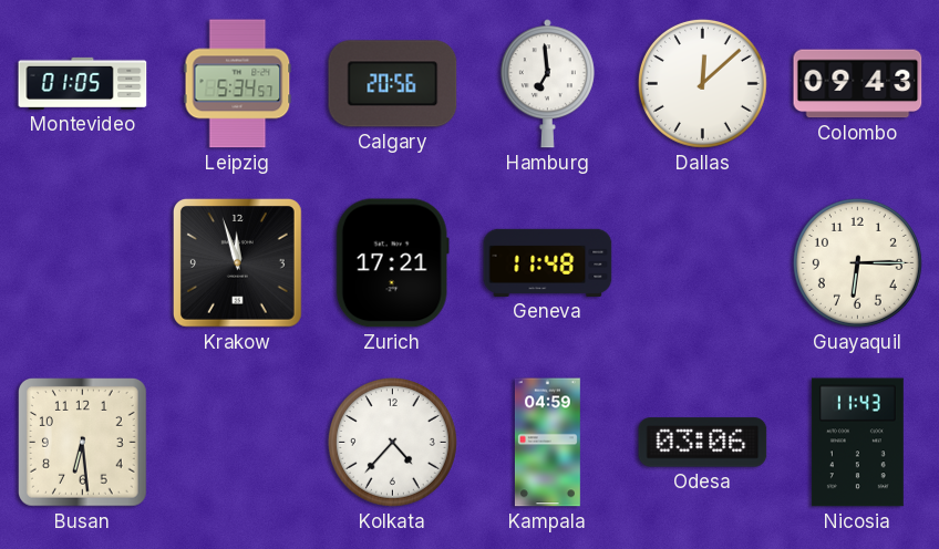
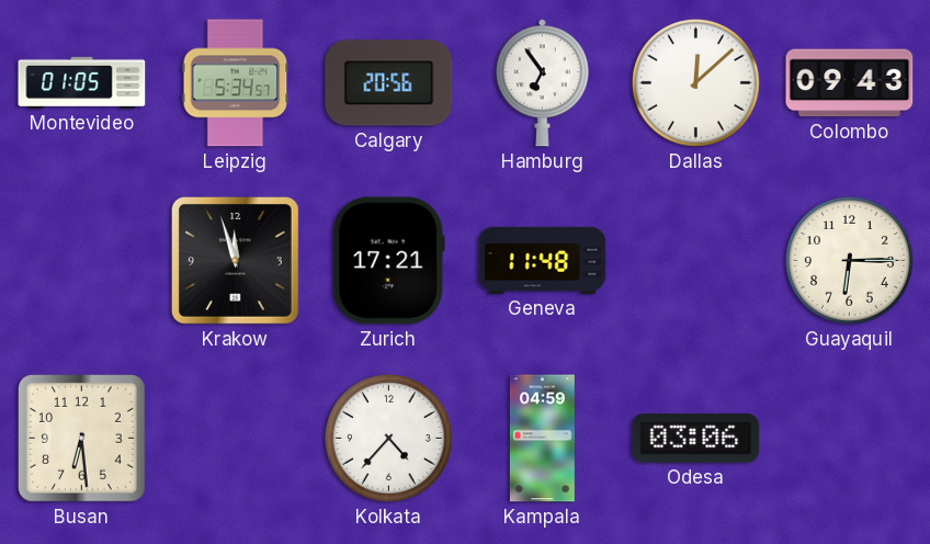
Hamburg: 6:59 -> 6:54
Nicosia: 11:43 -> none
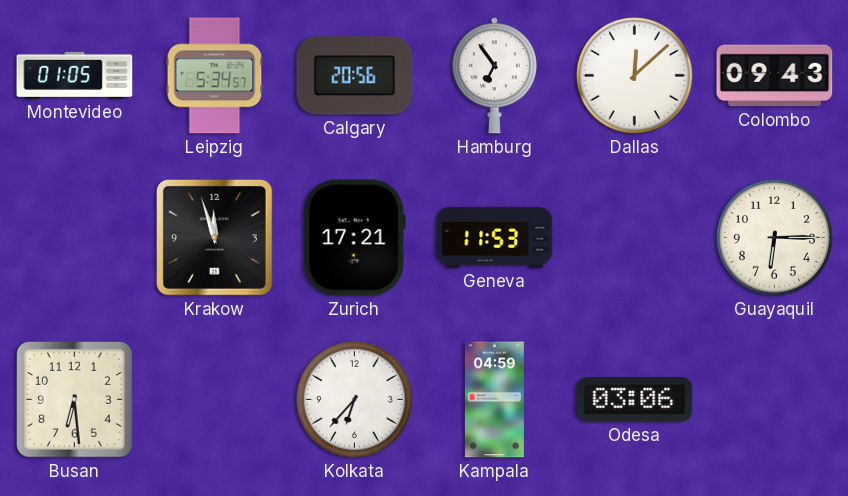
Geneva: 11:48 -> 11:53
Kolkata: 4:37 -> 6:37
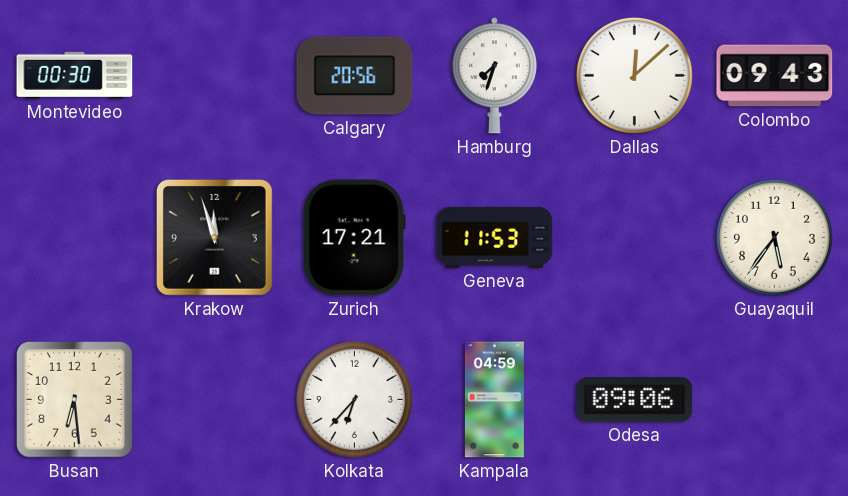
Montevideo: 01:05 -> 00:30
Leipzig: 5:34 -> none
Hamburg: 6:54 -> 7:33
Guayaquil: 6:15 -> 5:36
Odesa: 03:06 -> 09:06
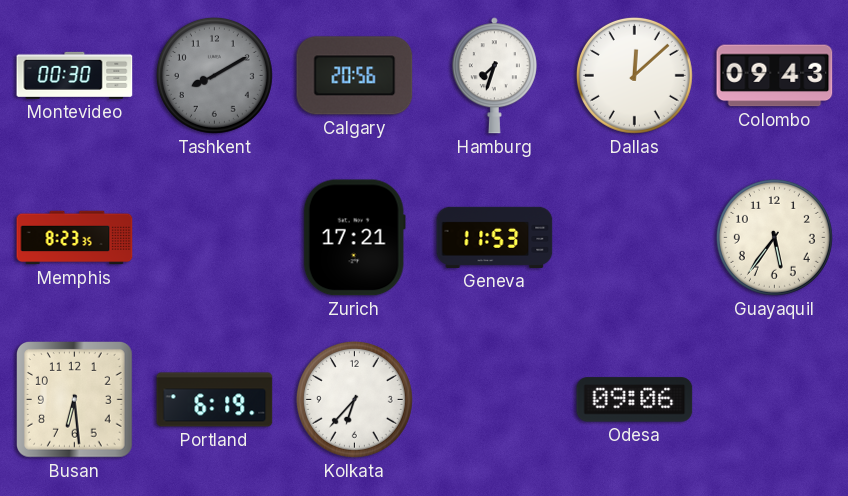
Tashkent: none -> 8:10
Memphis: none -> 8:23
Krakow: 11:57 -> none
Portland: none -> 6:19
Kampala: 04:59 -> none
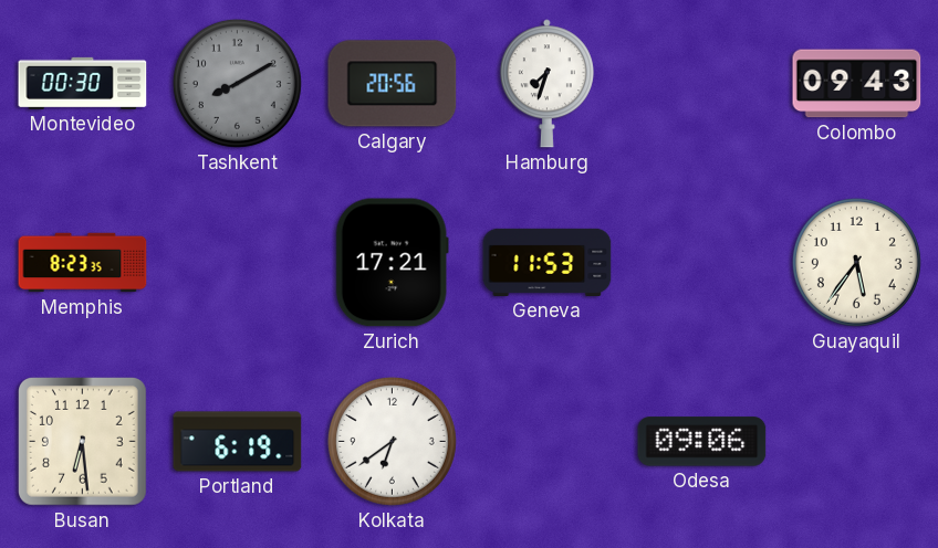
Dallas: 12:08 -> none
Kolkata: 6:37 -> 6:39
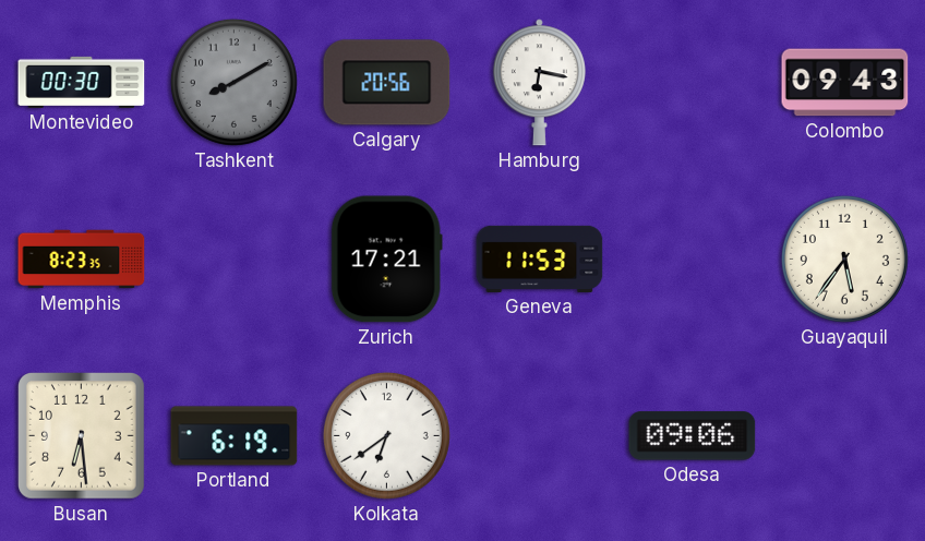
Hamburg: 7:33 -> 6:17
